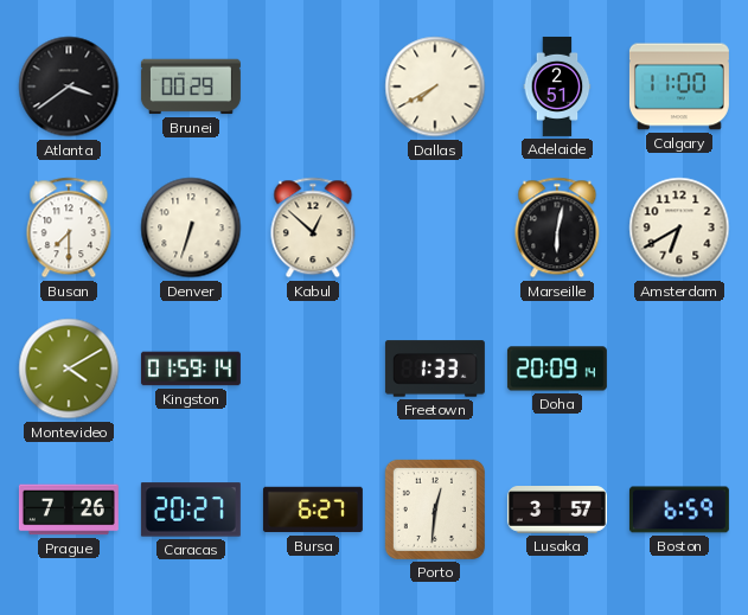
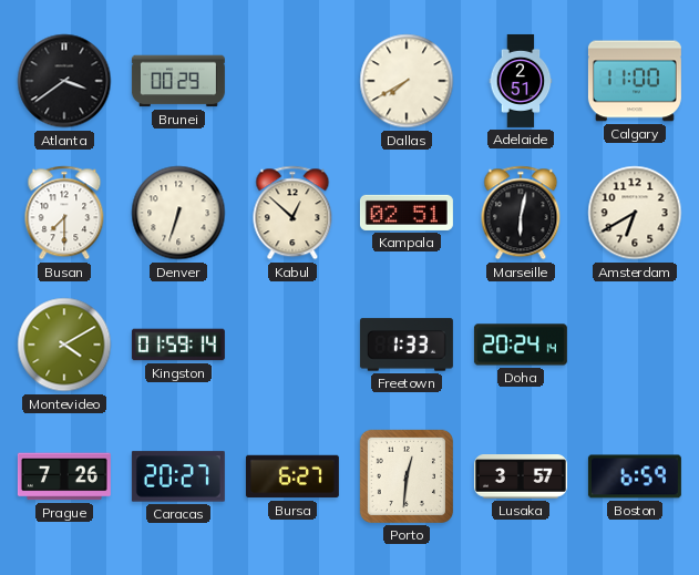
Kampala: none -> 02:51
Doha: 20:09 -> 20:24
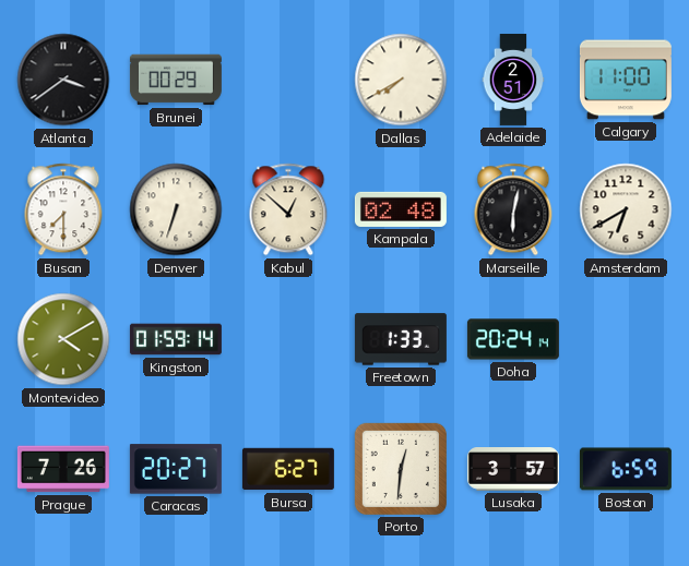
Kampala: 02:51 -> 02:48
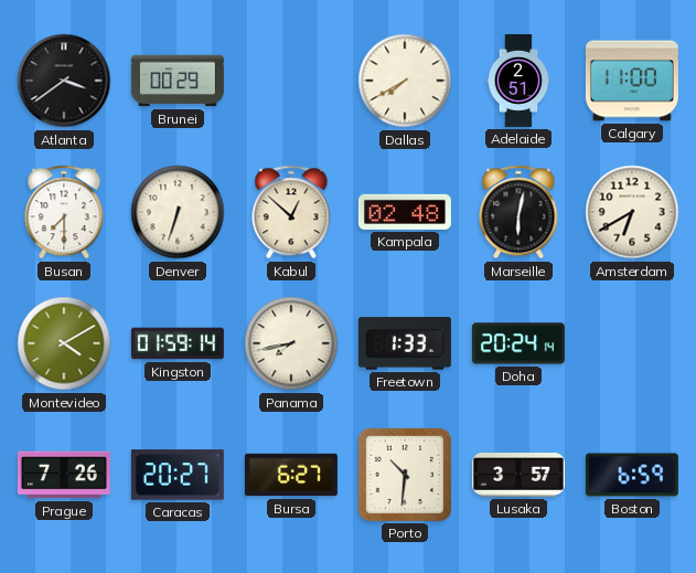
Panama: none -> 7:43
Porto: 12:31 -> 10:31
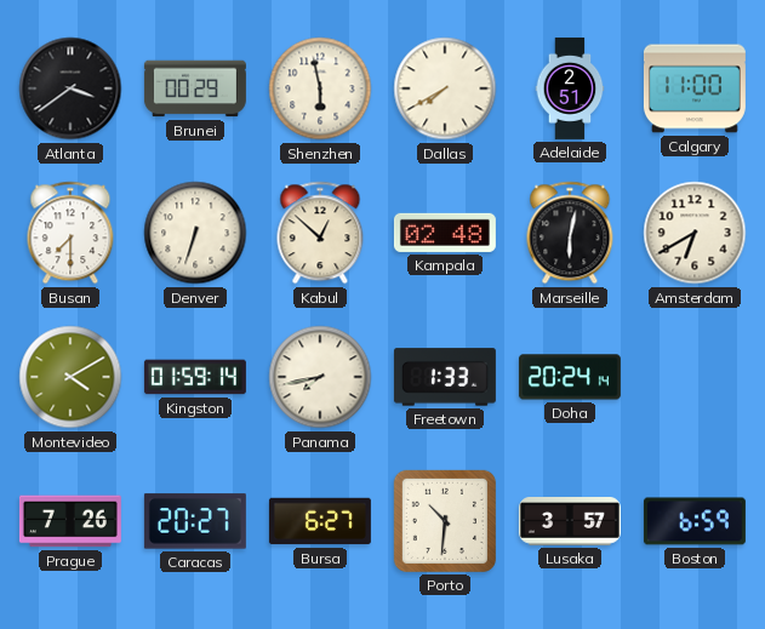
Shenzhen: none -> 5:58
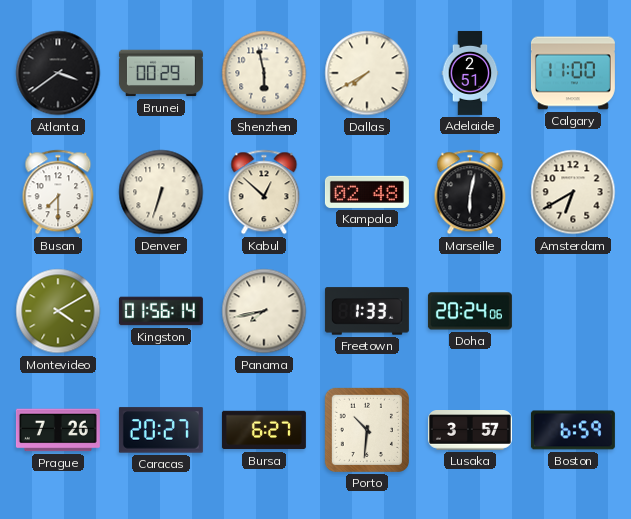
Kingston: 01:59 -> 01:56
Doha: 20:24:14 -> 20:24:06
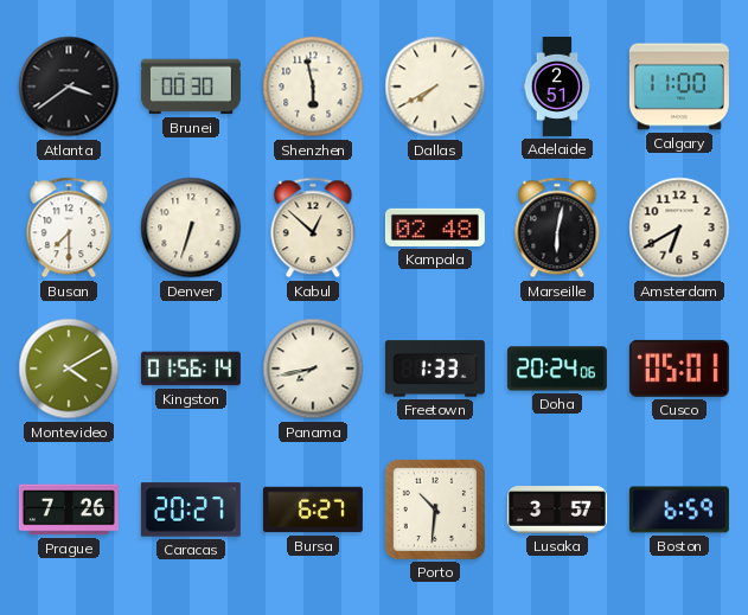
Brunei: 00:29 -> 00:30
Cusco: none -> 05:01
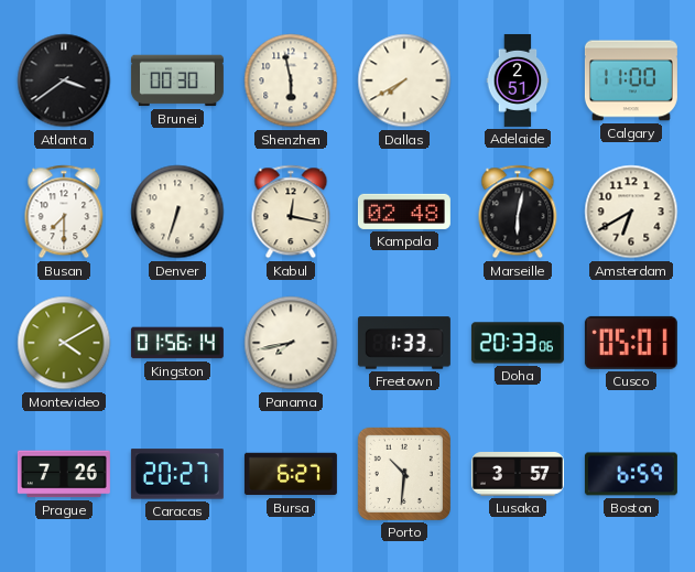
Kabul: 12:52 -> 12:17
Doha: 20:24 -> 20:33
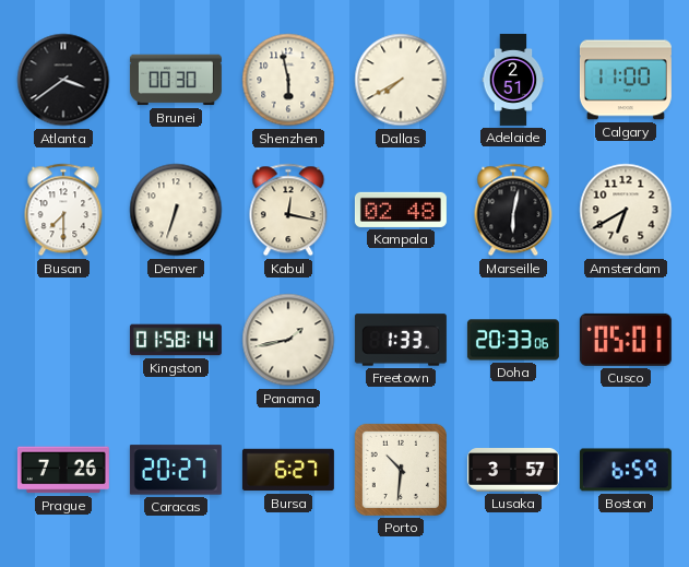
Montevideo: 4:10 -> none
Kingston: 01:56 -> 01:58
Panama: 7:43 -> 1:43
